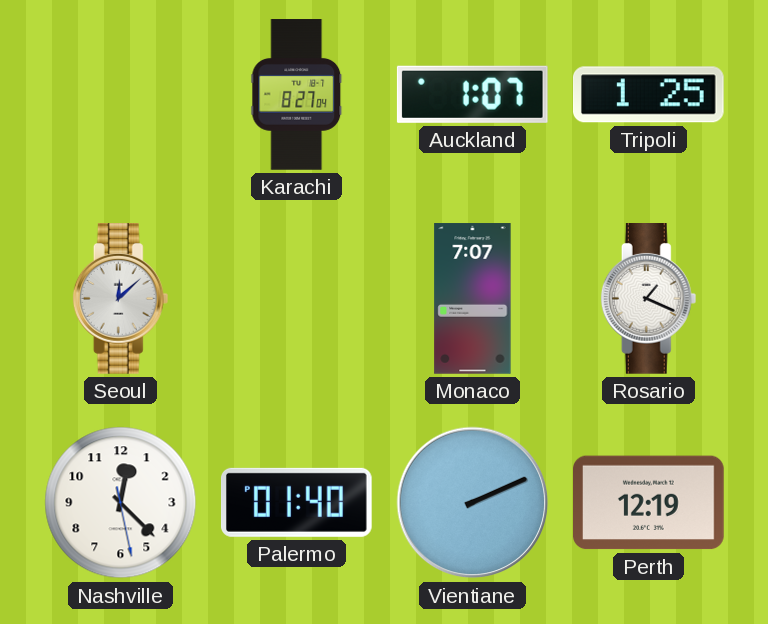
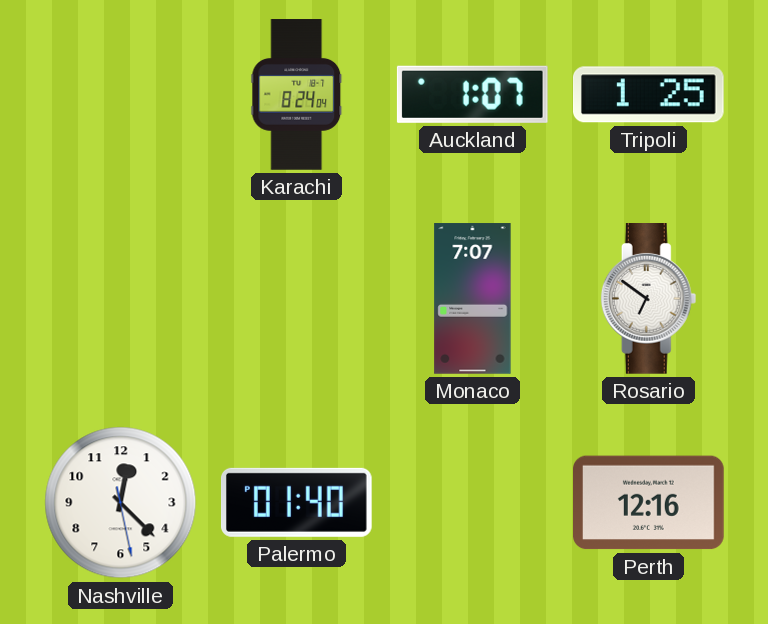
Karachi: 8:27 -> 8:24
Seoul: 12:08 -> none
Rosario: 1:19 -> 6:51
Vientiane: 2:11 -> none
Perth: 12:19 -> 12:16
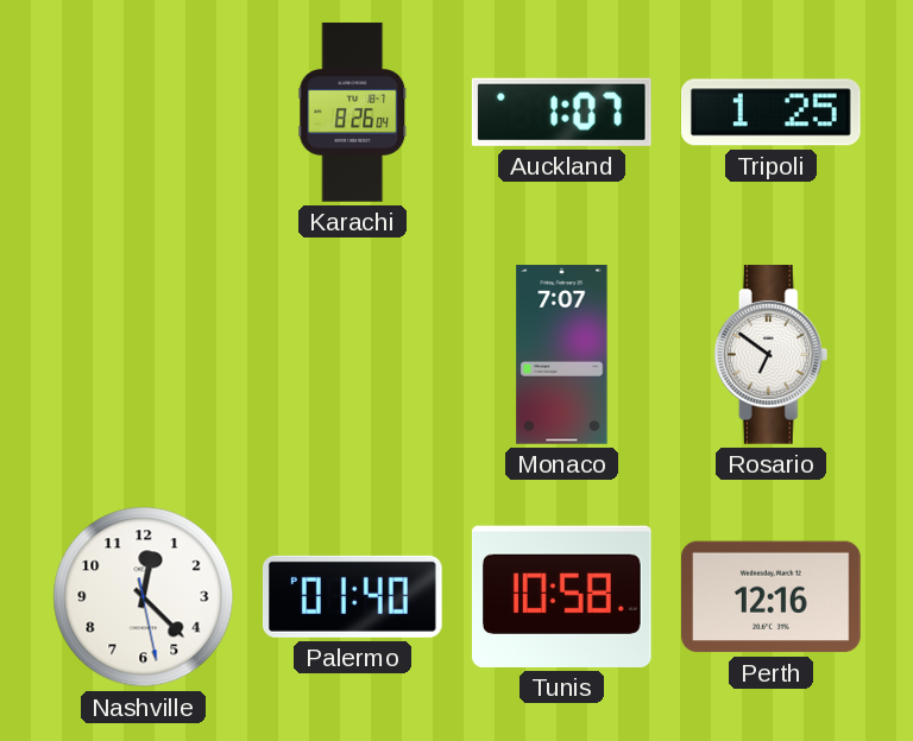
Karachi: 8:24 -> 8:26
Tunis: none -> 10:58
